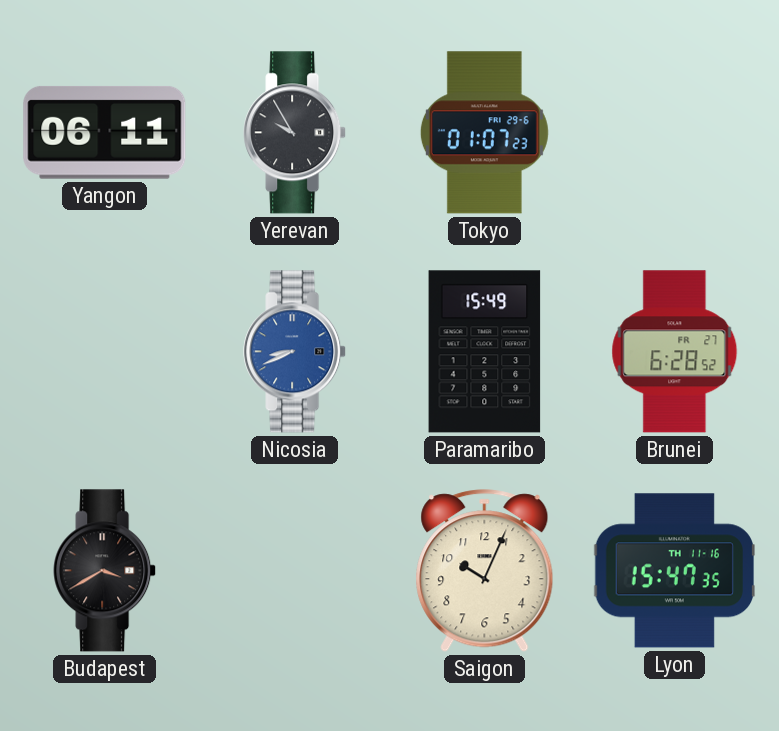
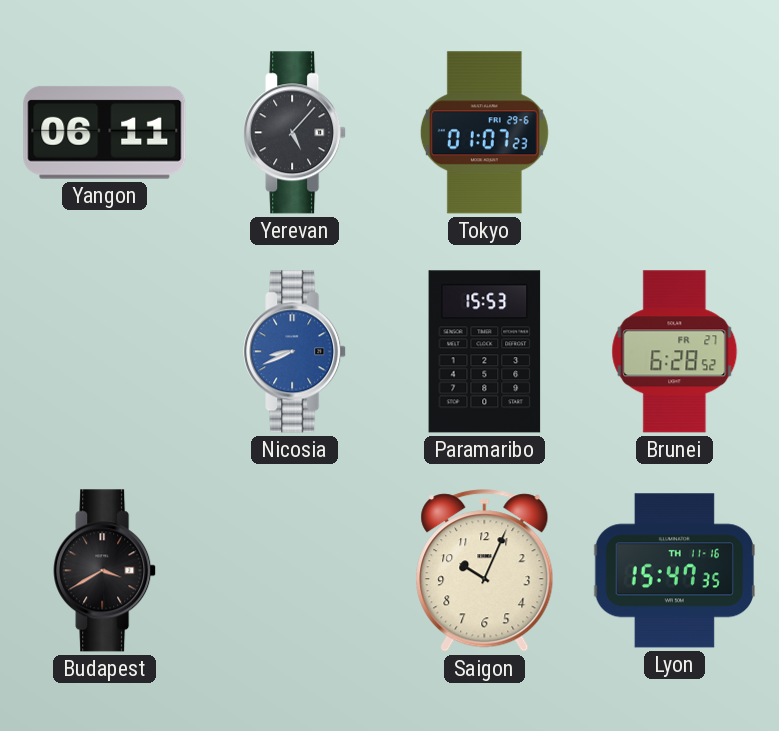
Yerevan: 9:55 -> 5:07
Paramaribo: 15:49 -> 15:53
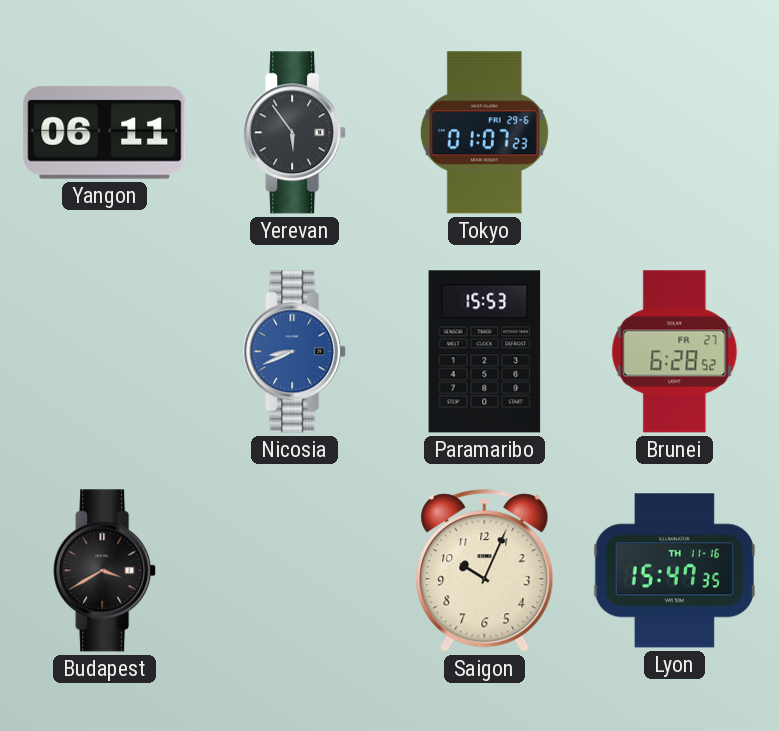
Yerevan: 5:07 -> 5:54
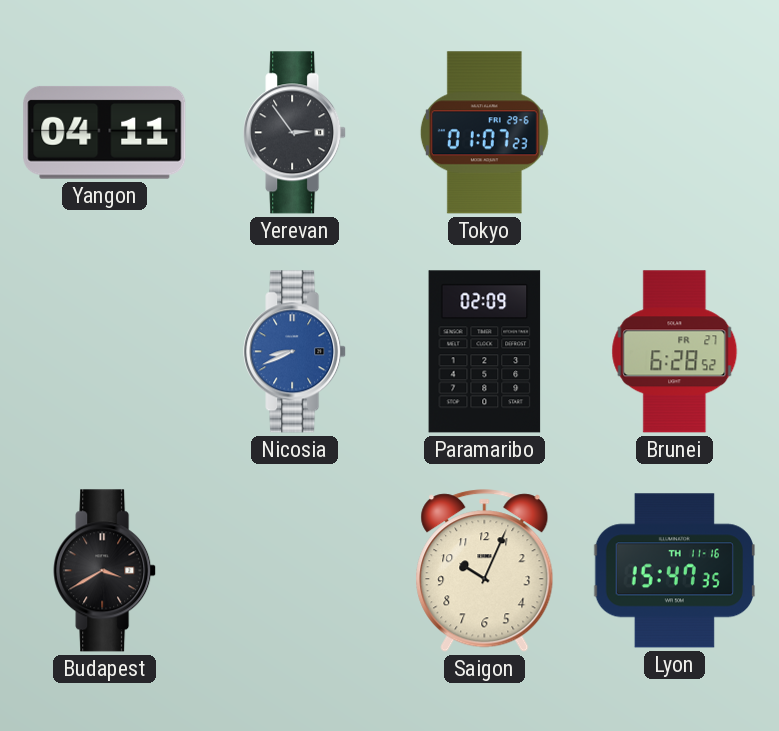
Yangon: 06:11 -> 04:11
Yerevan: 5:54 -> 2:54
Paramaribo: 15:53 -> 02:09
